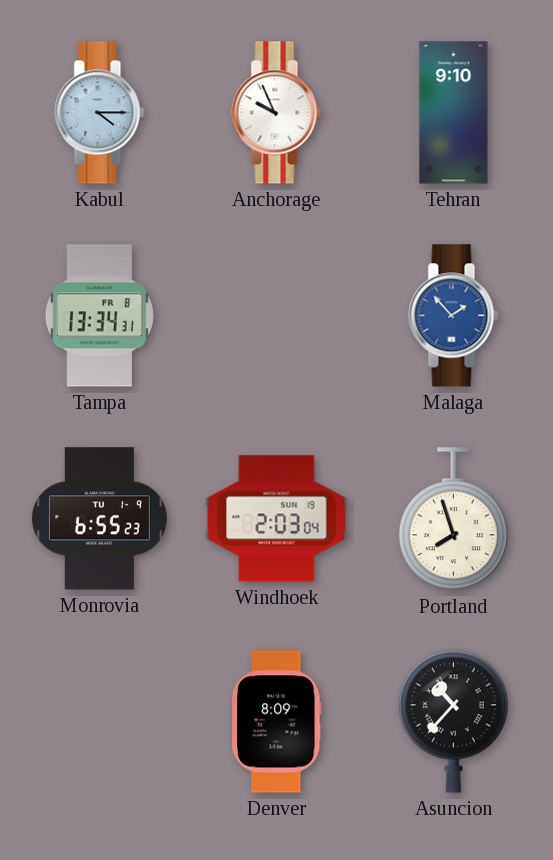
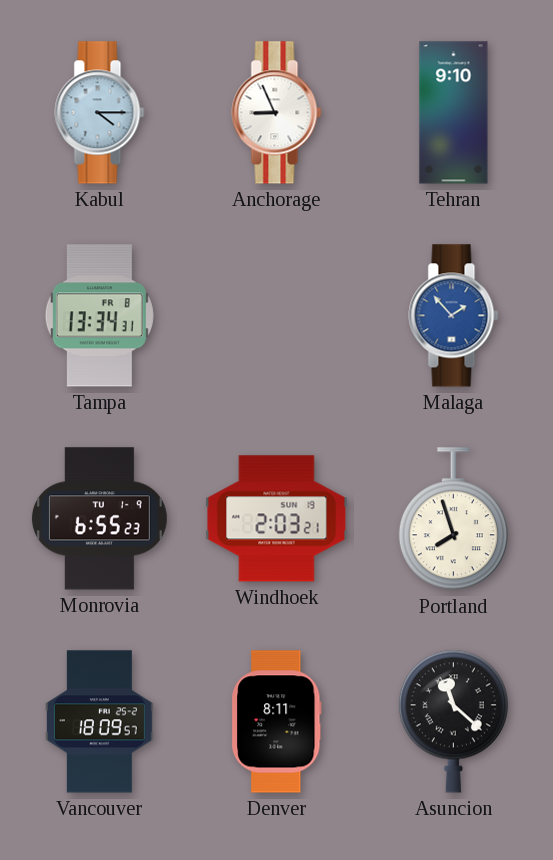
Anchorage: 9:56 -> 8:56
Windhoek: 2:03:04 -> 2:03:21
Vancouver: none -> 18:09
Denver: 8:09 -> 8:11
Asuncion: 10:37 -> 11:22
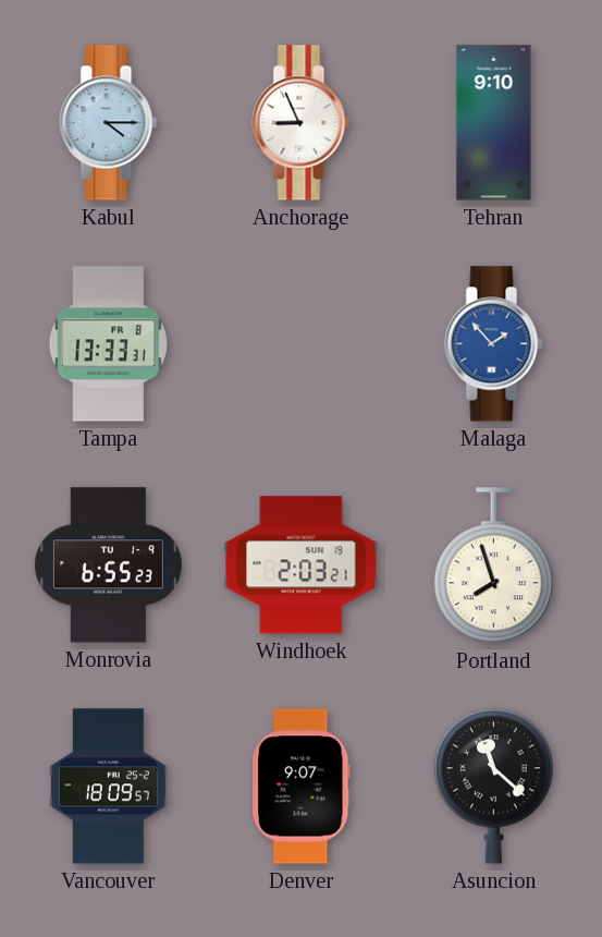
Tampa: 13:34 -> 13:33
Denver: 8:11 -> 9:07
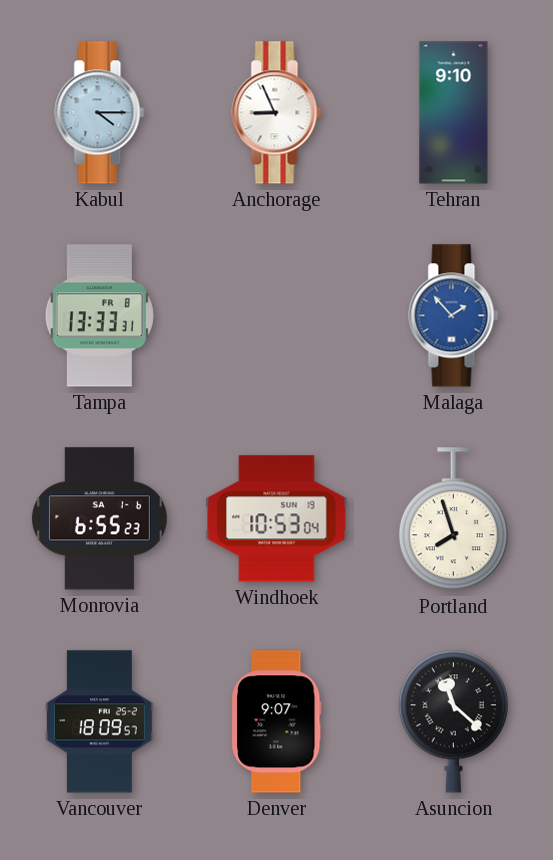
Monrovia date: TU 1-9 -> SA 1-6
Windhoek: 2:03 -> 10:53
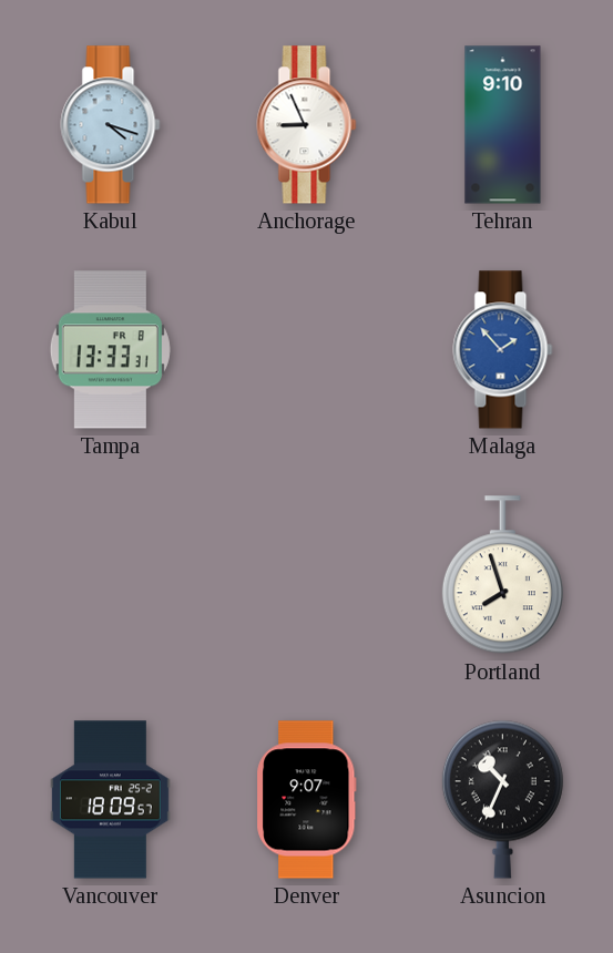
Kabul: 4:15 -> 4:18
Monrovia: 6:55 -> none
Windhoek: 10:53 -> none
Asuncion: 11:22 -> 10:34
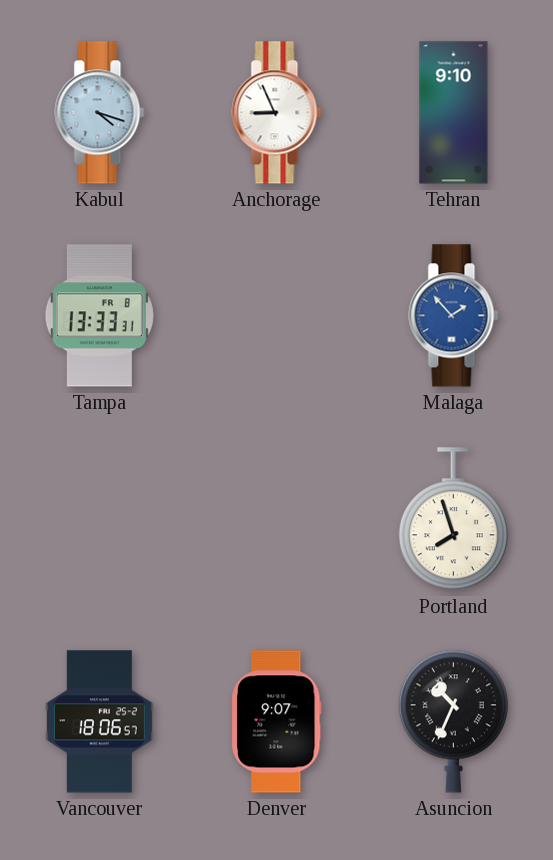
Vancouver: 18:09 -> 18:06
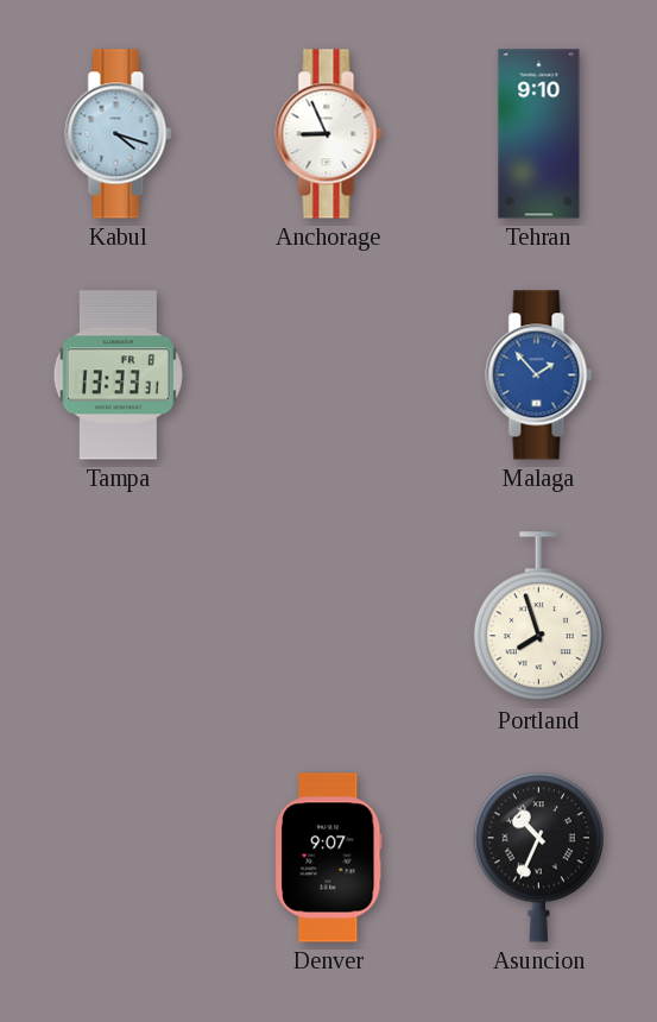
Vancouver: 18:06 -> none
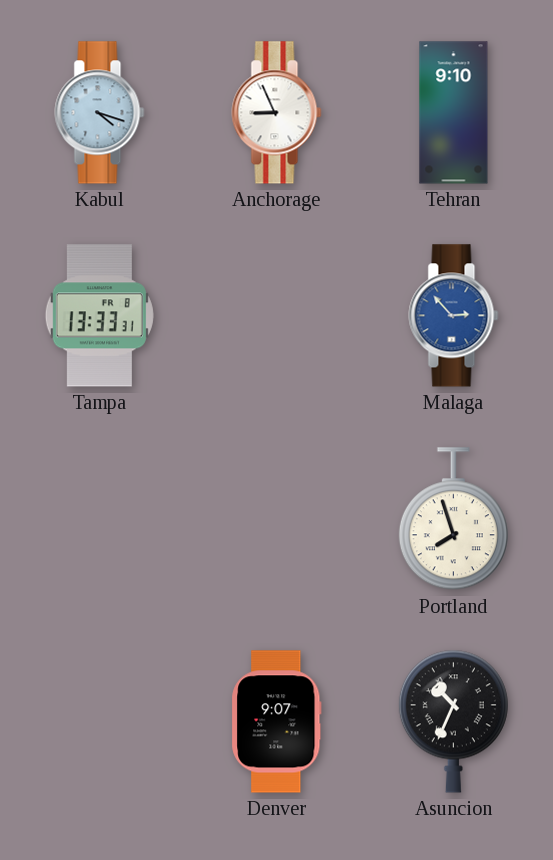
Malaga: 1:53 -> 2:53
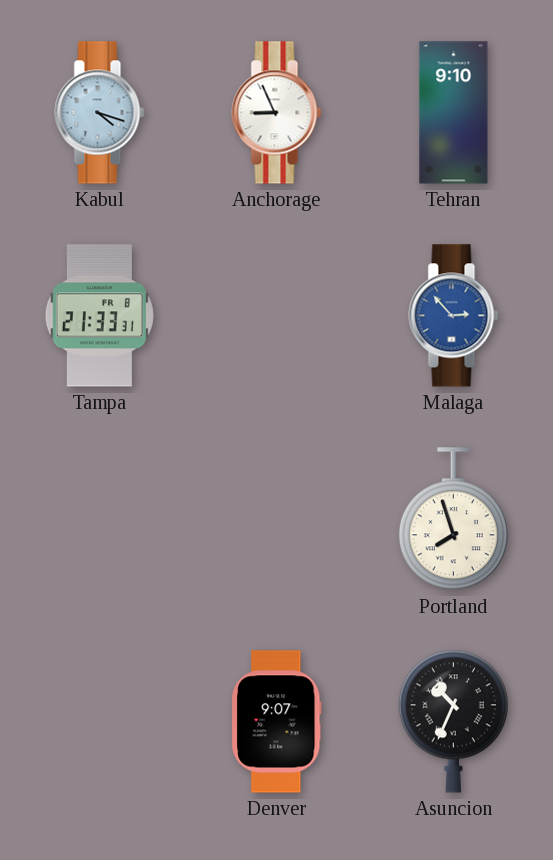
Tampa: 13:33 -> 21:33
